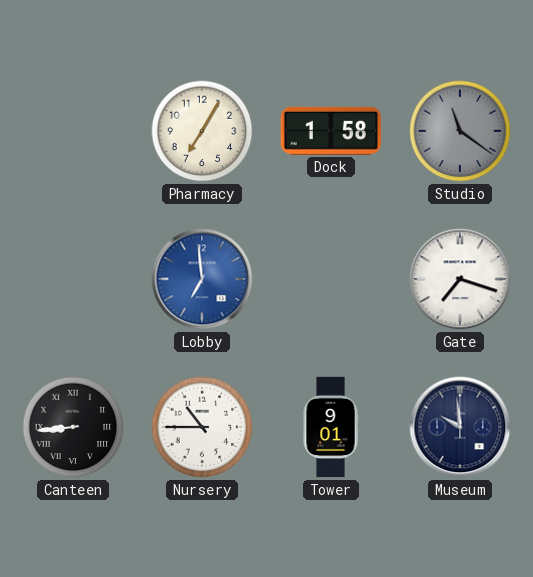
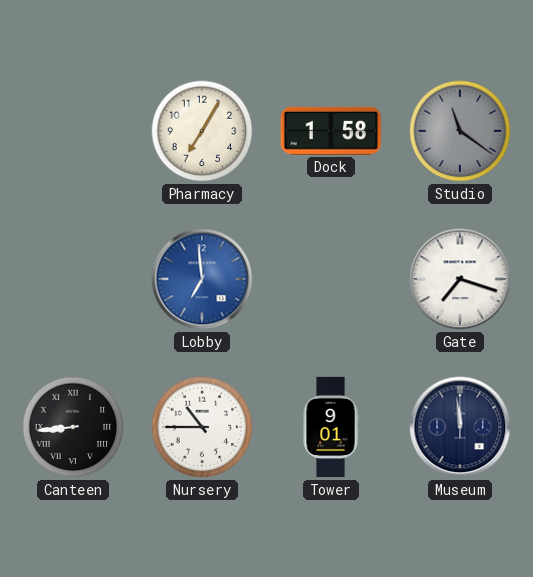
Museum: 9:59 -> 11:59
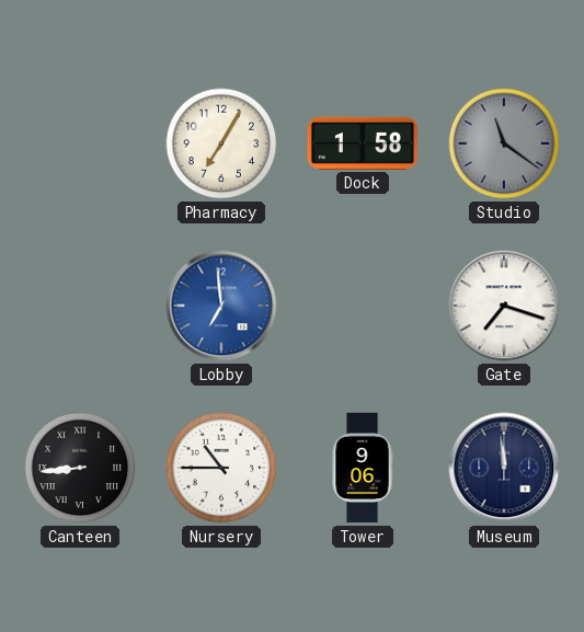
Tower: 9:01 -> 9:06
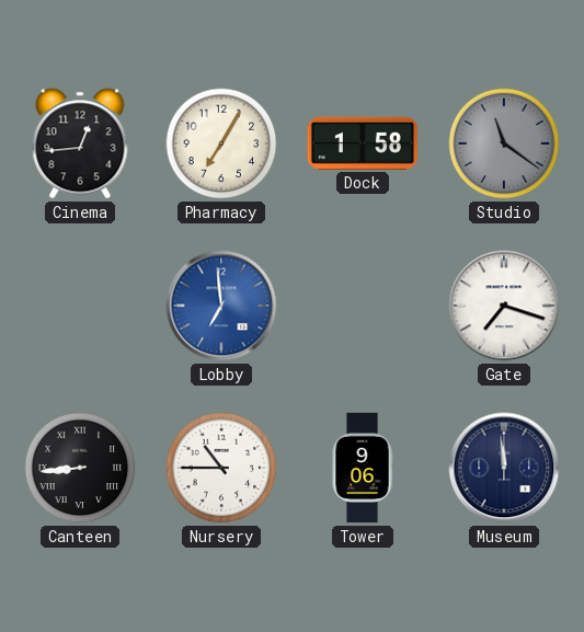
Cinema: none -> 12:44
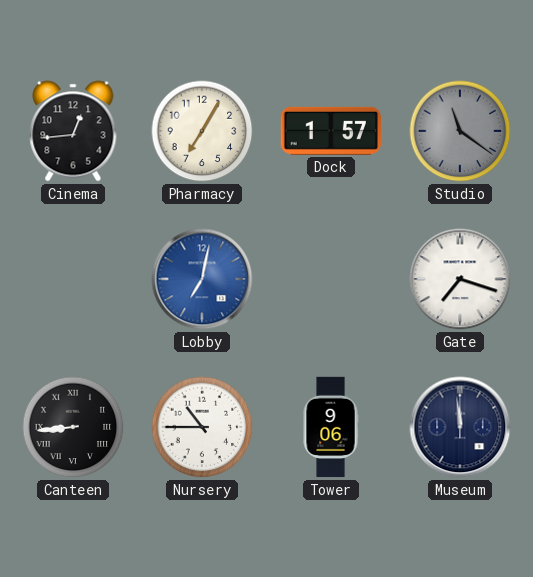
Dock: 1:58 -> 1:57
Lobby: 6:59 -> 7:02
